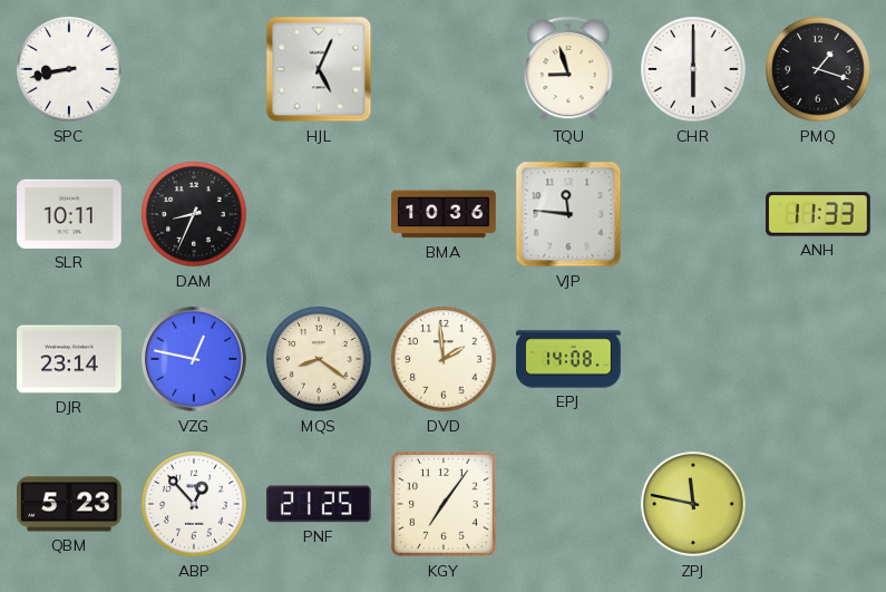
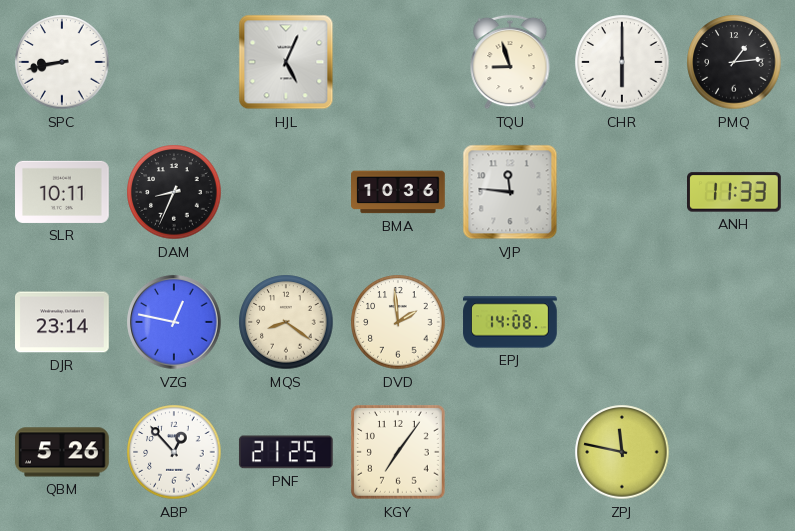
PMQ: 1:18 -> 1:14
QBM: 5:23 -> 5:26
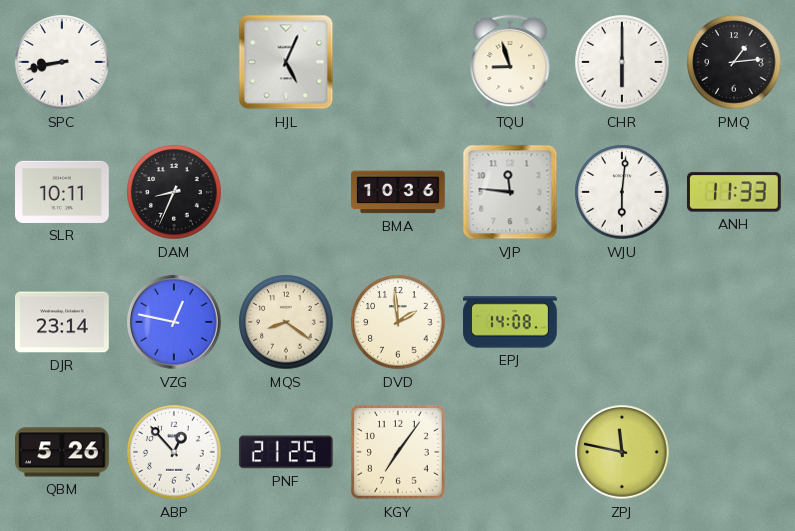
WJU: none -> 6:01
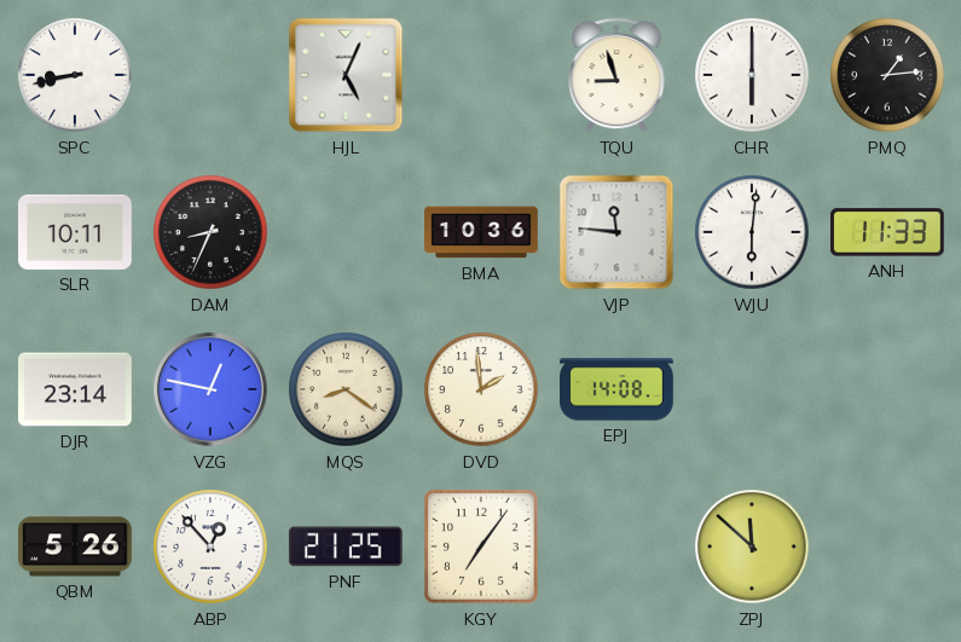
ZPJ: 11:47 -> 11:52
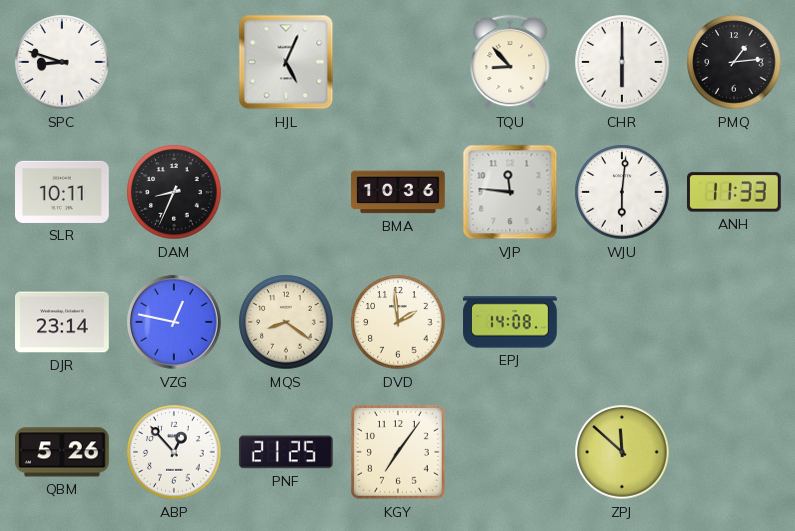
SPC: 8:43 -> 8:48
TQU: 8:57 -> 8:53
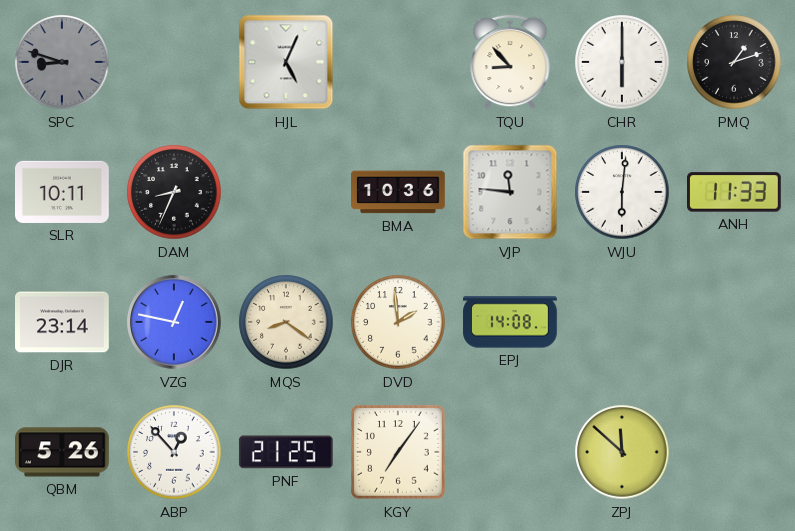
SPC dial: white -> grey
PMQ: 1:14 -> 1:12
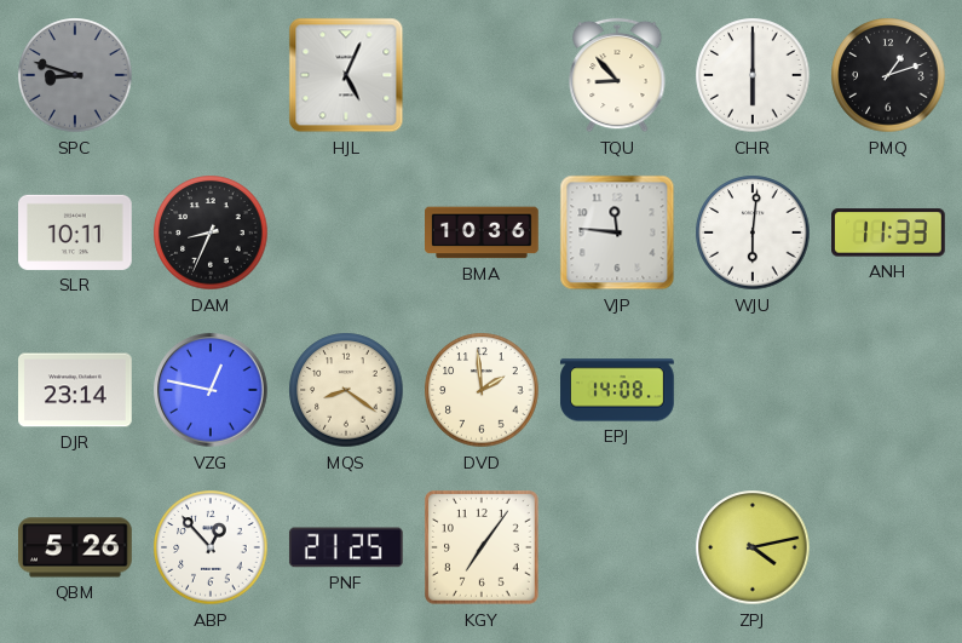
ZPJ: 11:52 -> 4:13
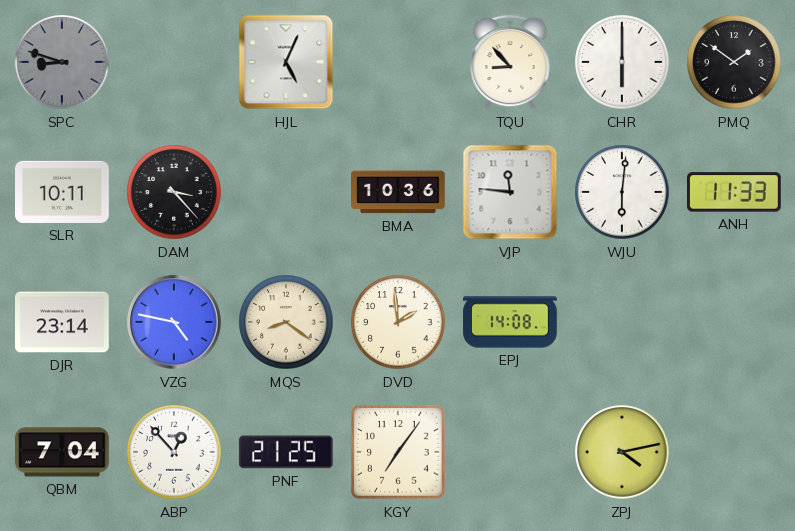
PMQ: 1:12 -> 1:51
DAM: 8:34 -> 3:23
VZG: 12:47 -> 4:47
QBM: 5:26 -> 7:04
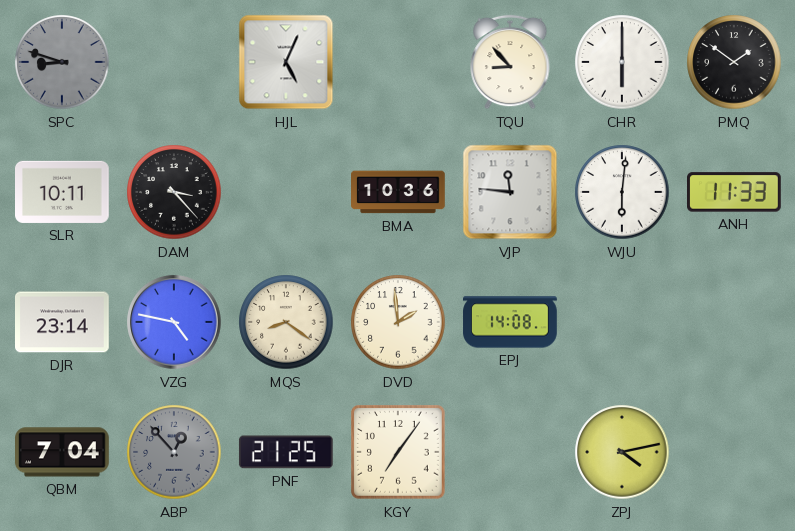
ABP dial: white -> grey
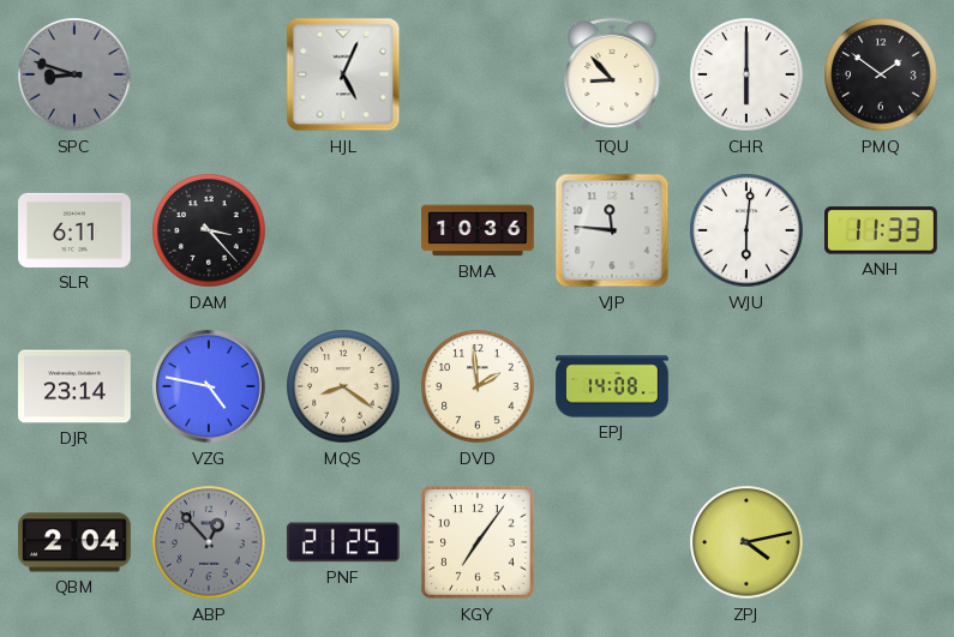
SLR: 10:11 -> 6:11
QBM: 7:04 -> 2:04
